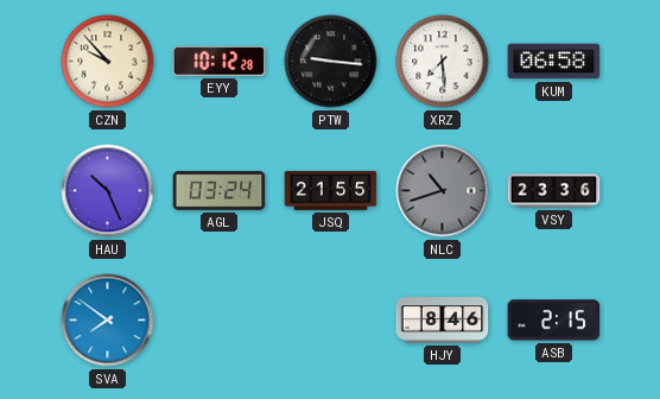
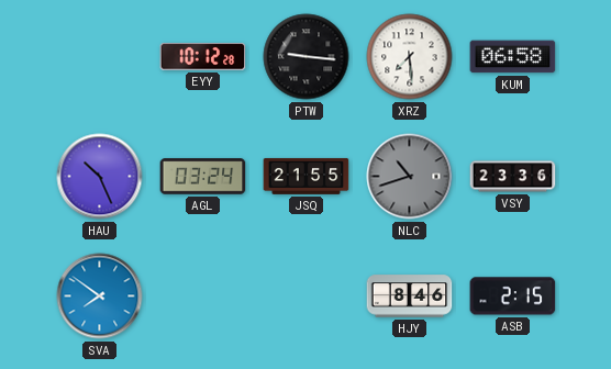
CZN: 9:53 -> none
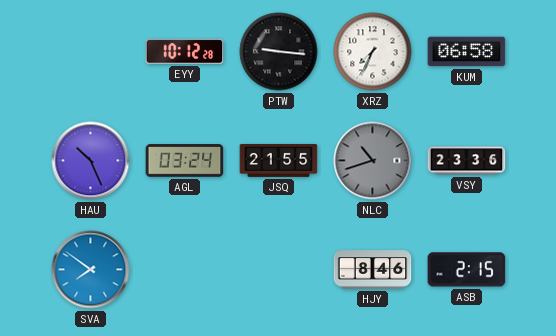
XRZ: 7:29 -> 7:34
